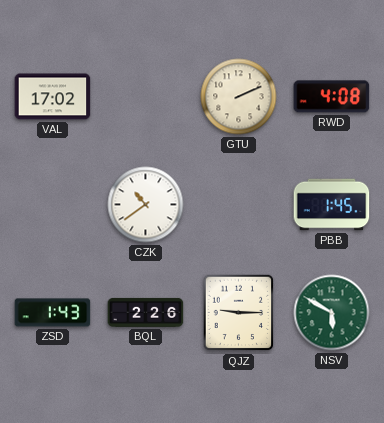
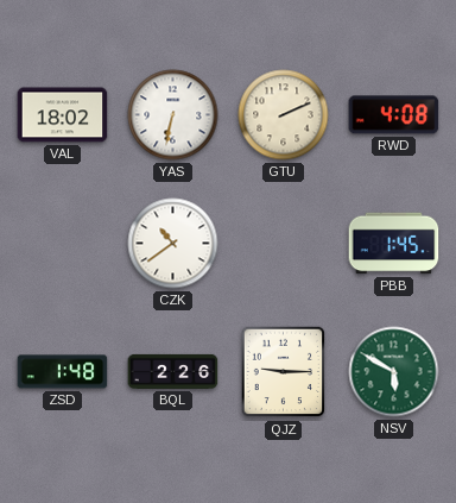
VAL: 17:02 -> 18:02
YAS: none -> 6:32
ZSD: 1:43 -> 1:48
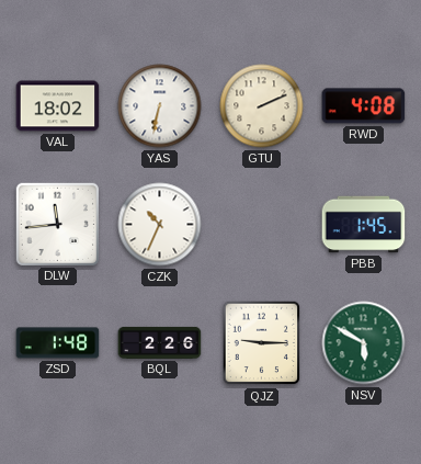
DLW: none -> 11:44
CZK: 10:39 -> 10:34
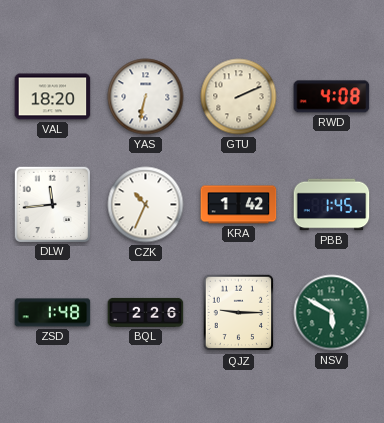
VAL: 18:02 -> 18:20
KRA: none -> 1:42
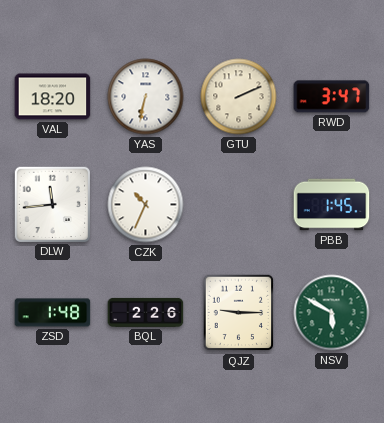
RWD: 4:08 -> 3:47
KRA: 1:42 -> none
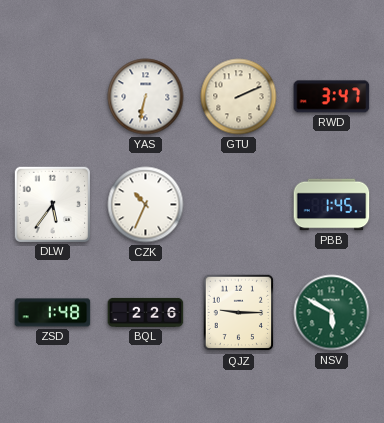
VAL: 18:20 -> none
DLW: 11:44 -> 5:36
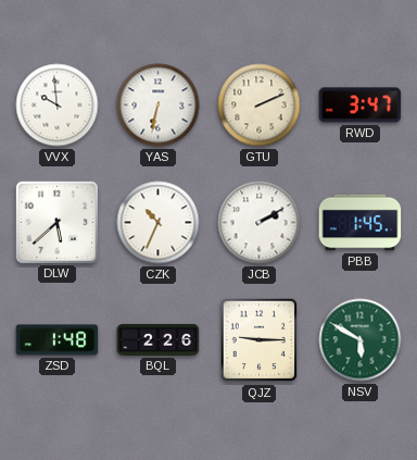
VVX: none -> 9:59
DLW: 5:36 -> 5:38
JCB: none -> 2:10
